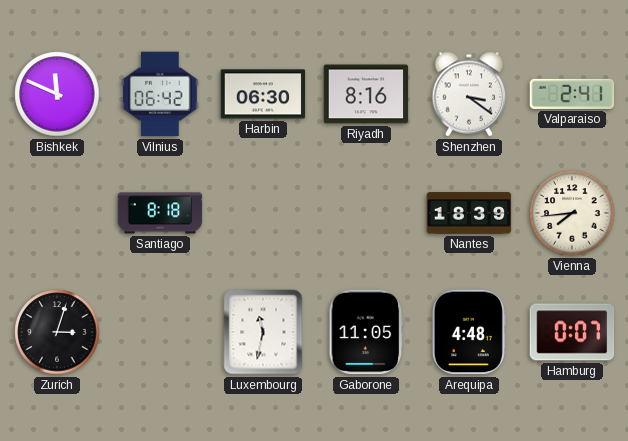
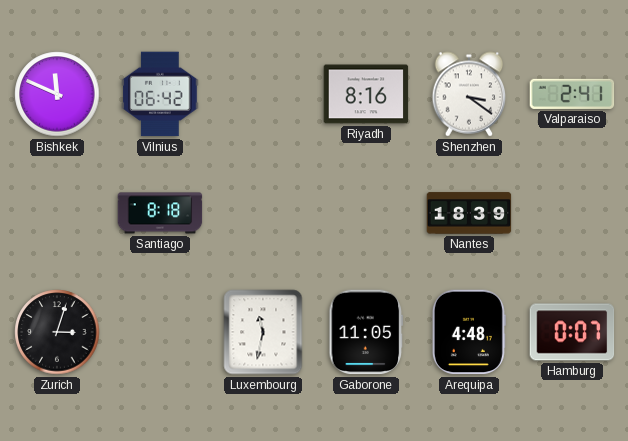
Harbin: 06:30 -> none
Vienna: 7:44 -> none
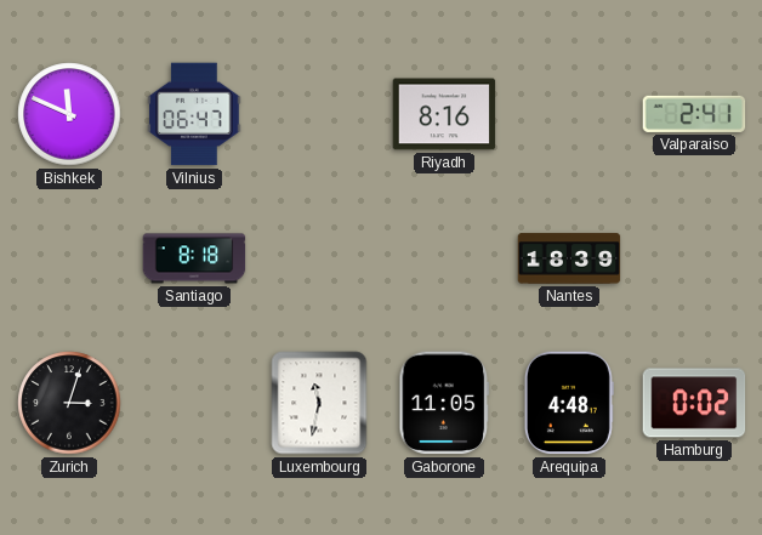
Vilnius: 06:42 -> 06:47
Shenzhen: 3:21 -> none
Hamburg: 0:07 -> 0:02
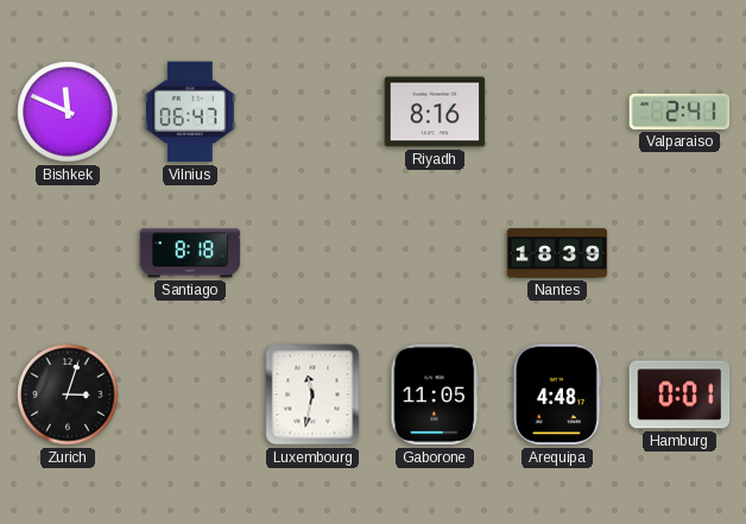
Hamburg: 0:02 -> 0:01
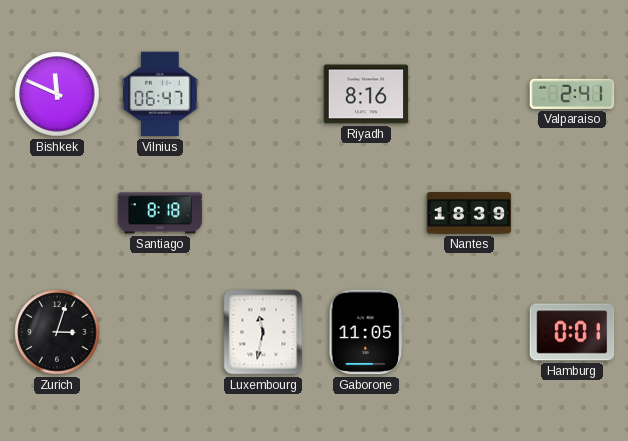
Arequipa: 4:48 -> none
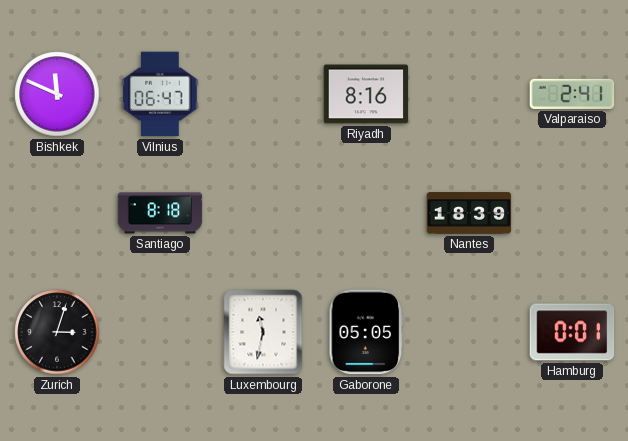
Gaborone: 11:05 -> 05:05
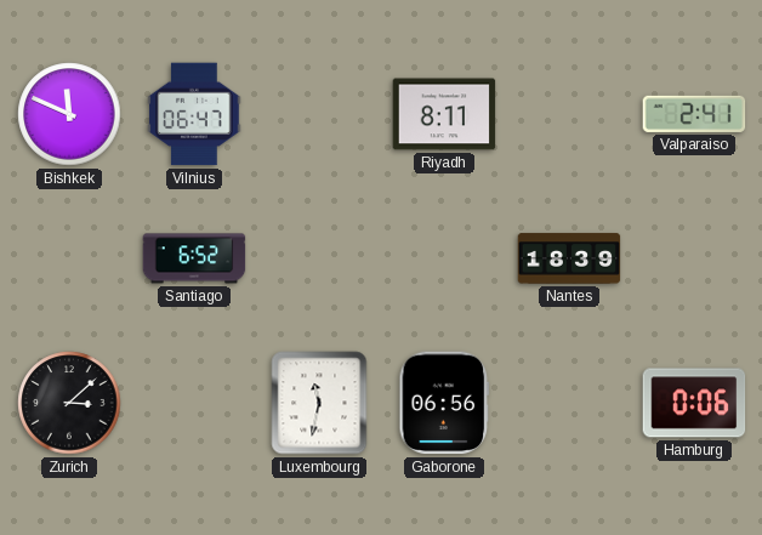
Riyadh: 8:16 -> 8:11
Santiago: 8:18 -> 6:52
Zurich: 3:03 -> 3:08
Gaborone: 05:05 -> 06:56
Hamburg: 0:01 -> 0:06
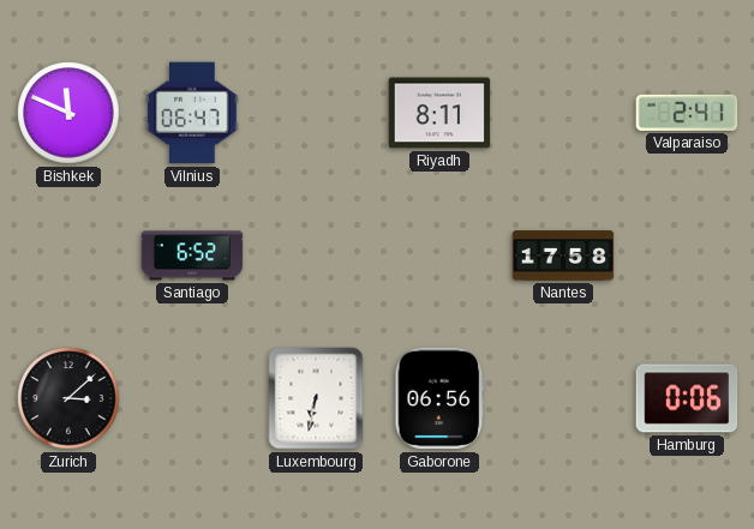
Nantes: 18:39 -> 17:58
Luxembourg: 11:32 -> 6:32
